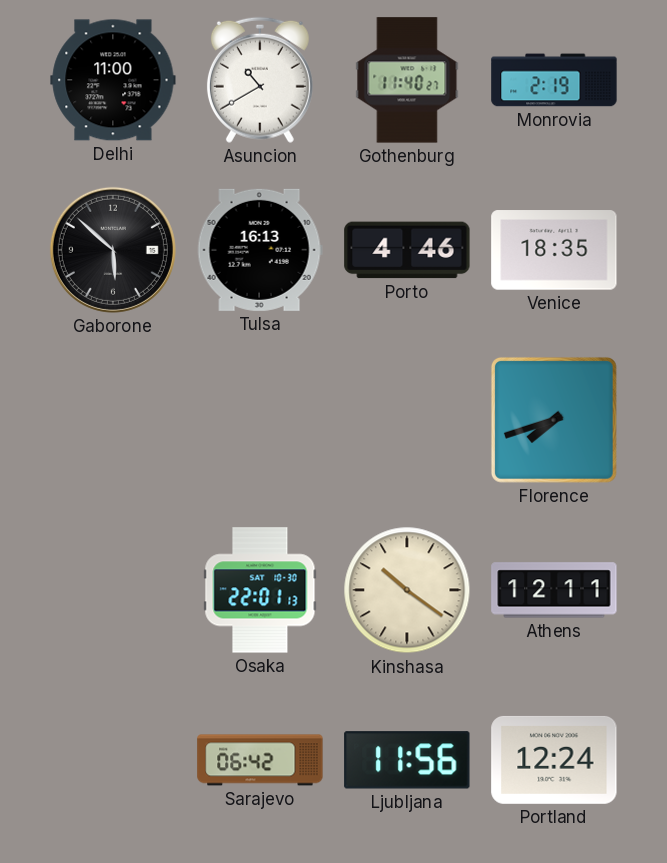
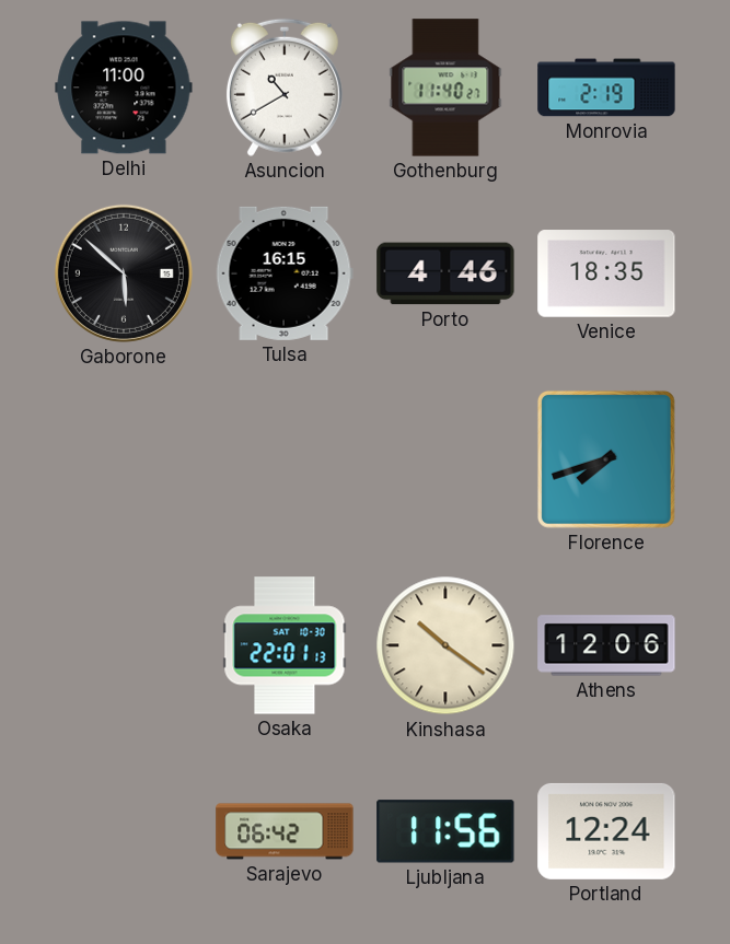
Tulsa: 16:13 -> 16:15
Athens: 12:11 -> 12:06
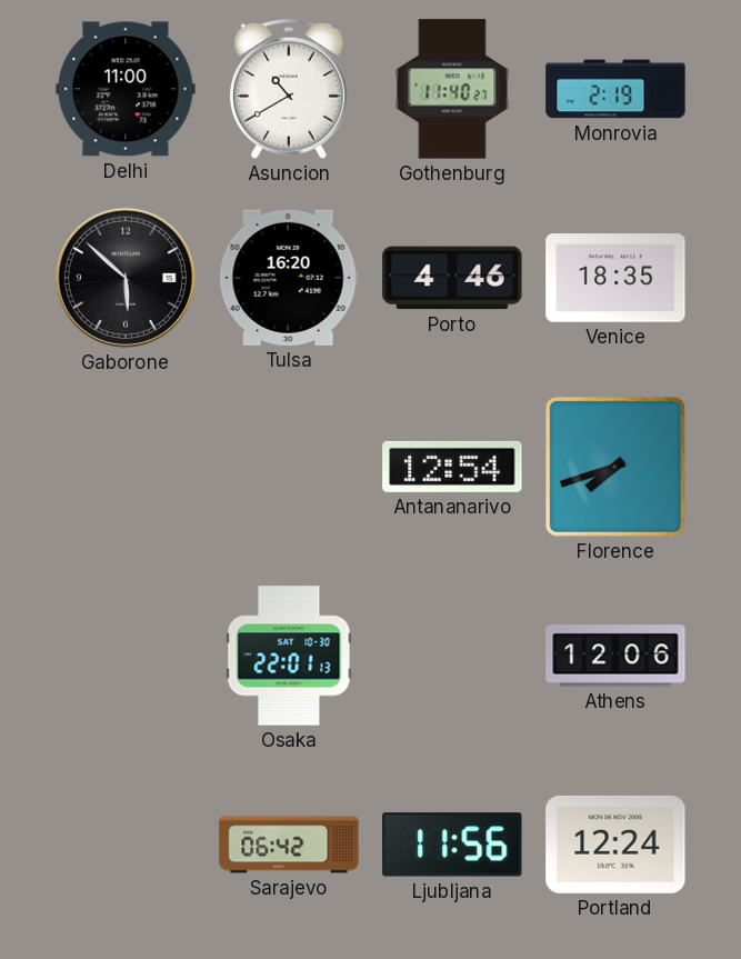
Tulsa: 16:15 -> 16:20
Antananarivo: none -> 12:54
Kinshasa: 10:21 -> none
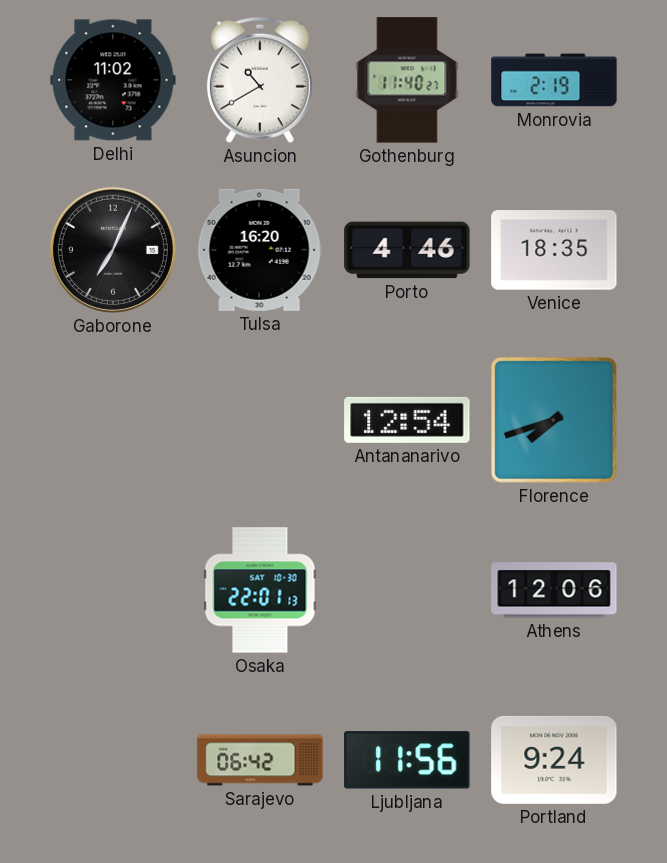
Delhi: 11:00 -> 11:02
Gaborone: 5:52 -> 7:04
Portland: 12:24 -> 9:24
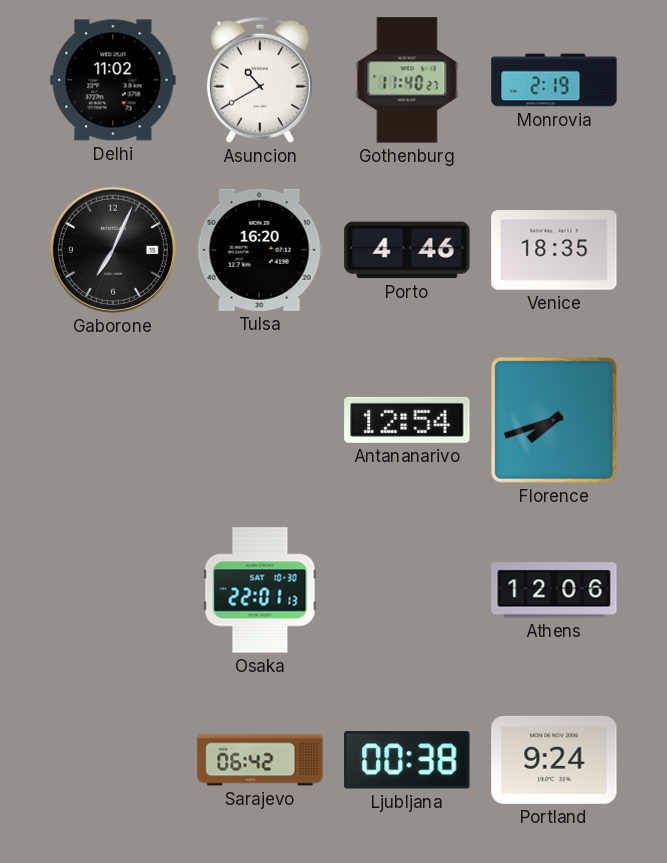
Ljubljana: 11:56 -> 00:38
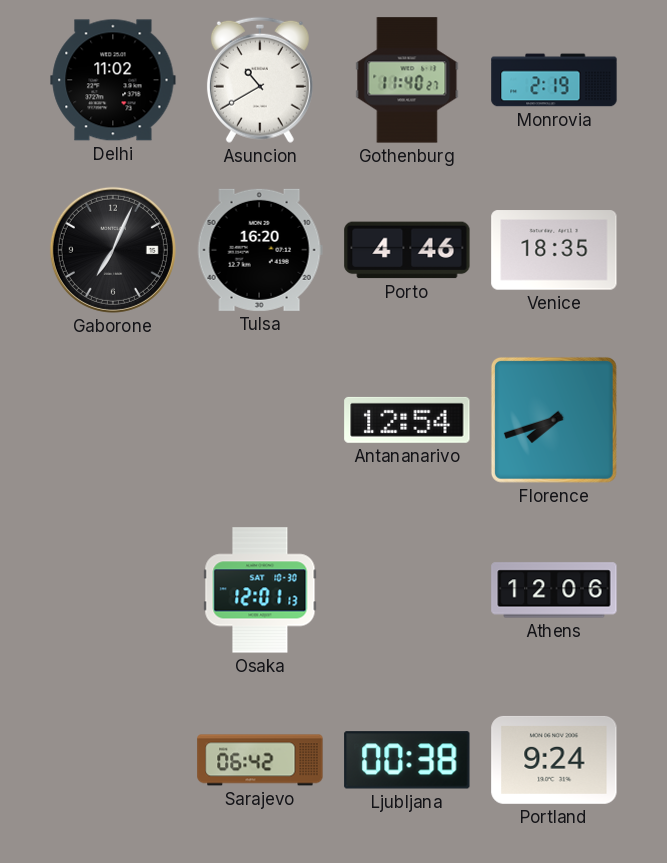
Osaka: 22:01 -> 12:01
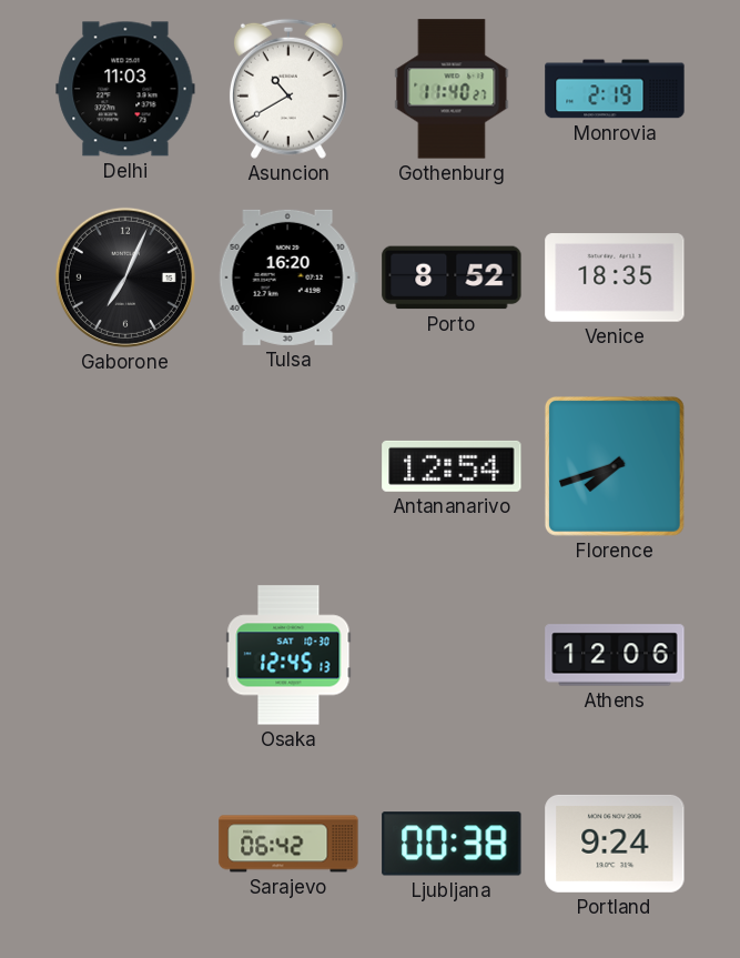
Delhi: 11:02 -> 11:03
Porto: 4:46 -> 8:52
Osaka: 12:01 -> 12:45
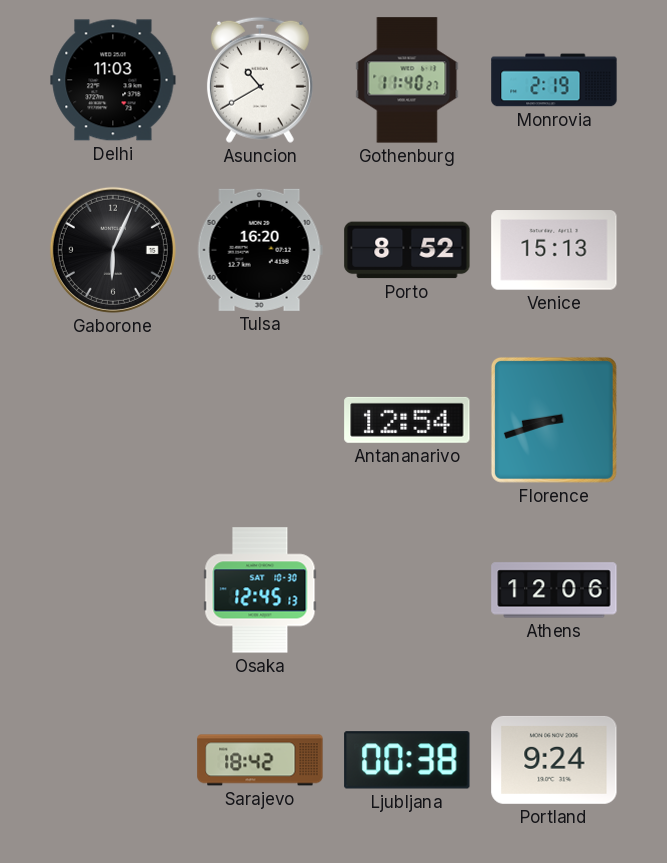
Gaborone: 7:04 -> 6:04
Venice: 18:35 -> 15:13
Florence: 7:42 -> 8:42
Sarajevo: 06:42 -> 18:42
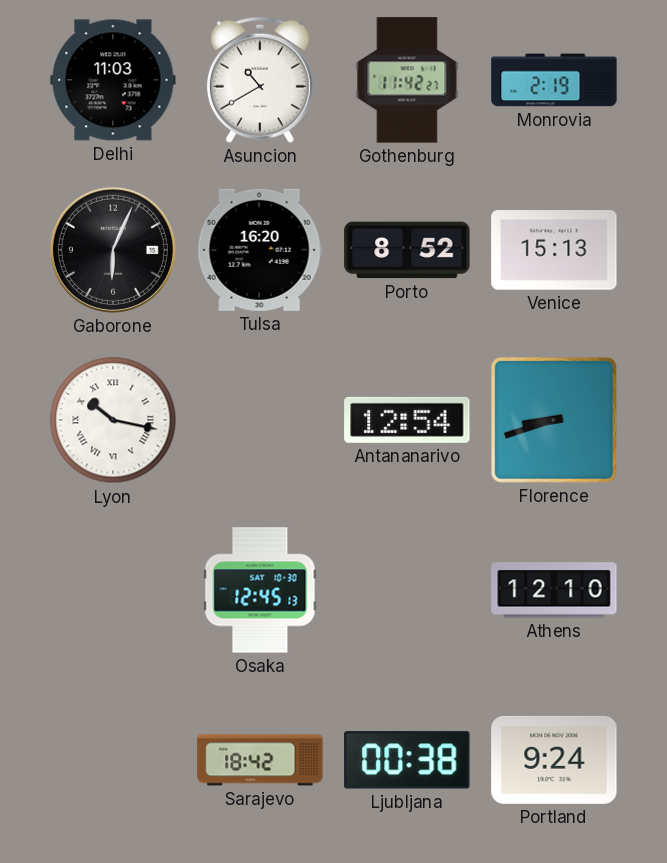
Gothenburg: 11:40 -> 11:42
Lyon: none -> 10:17
Athens: 12:06 -> 12:10
